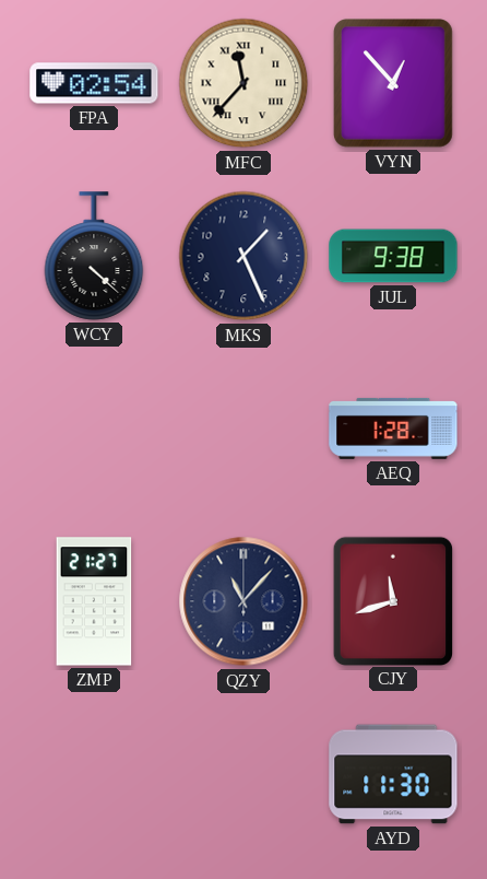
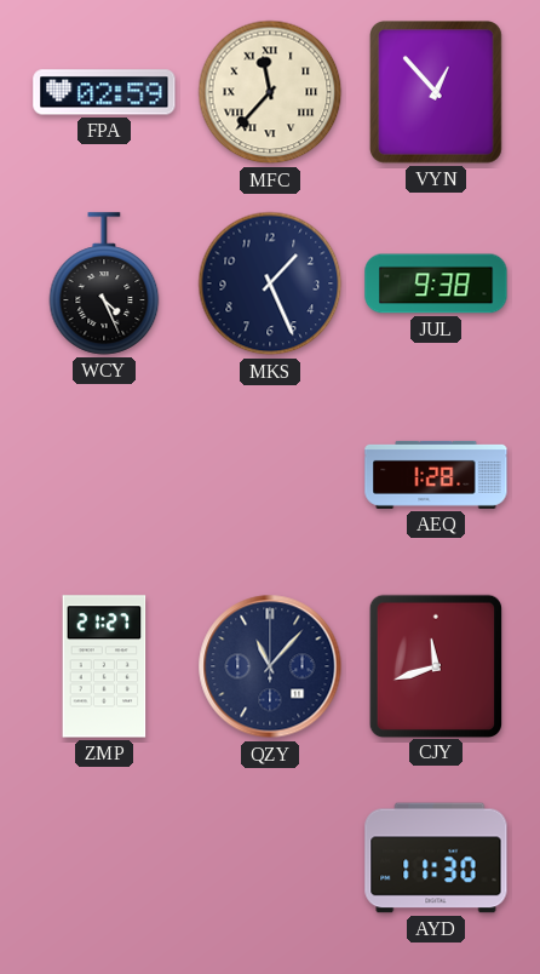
FPA: 02:54 -> 02:59
WCY: 4:22 -> 4:26
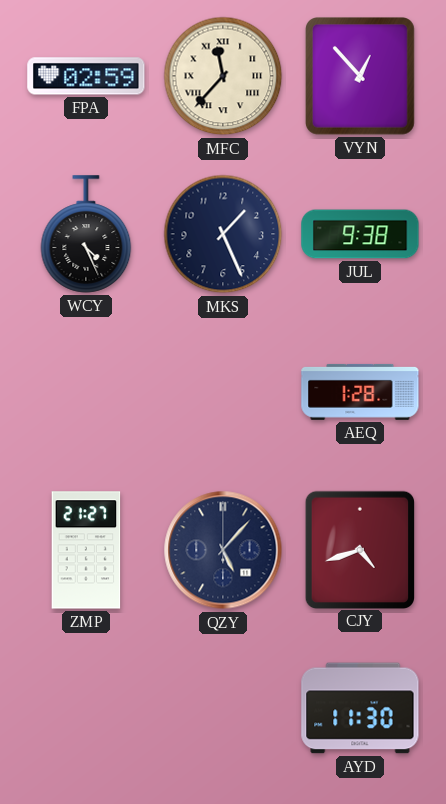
QZY: 11:07 -> 5:07
CJY: 11:42 -> 4:42
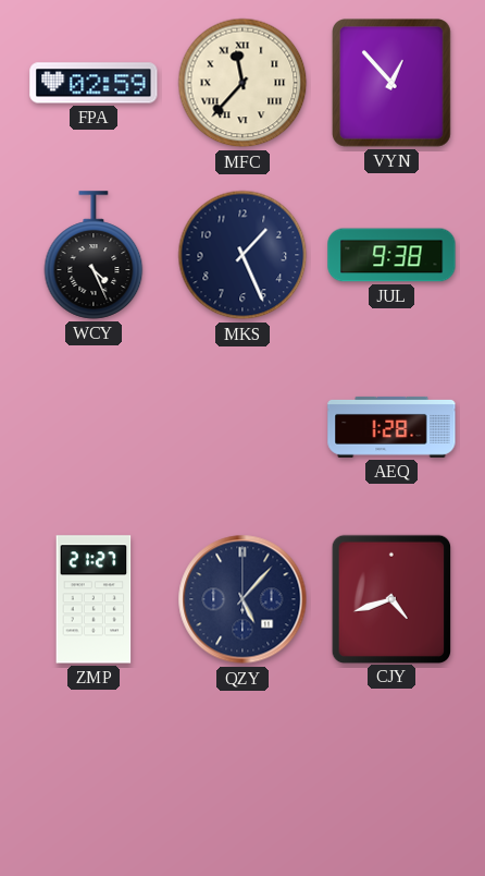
AYD: 11:30 -> none
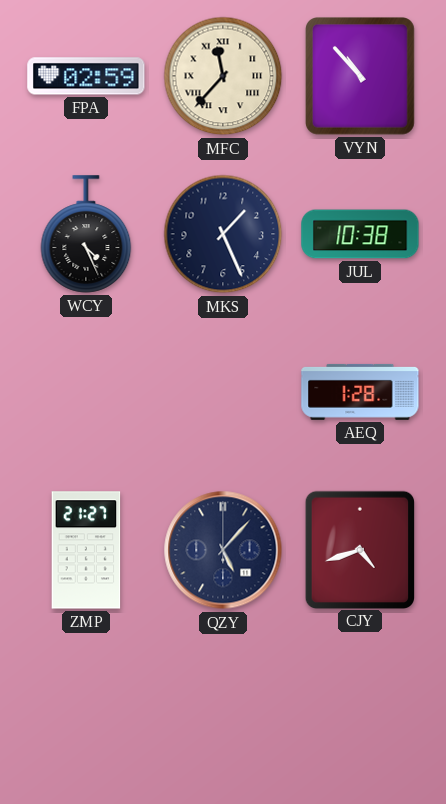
VYN: 12:53 -> 10:53
JUL: 9:38 -> 10:38
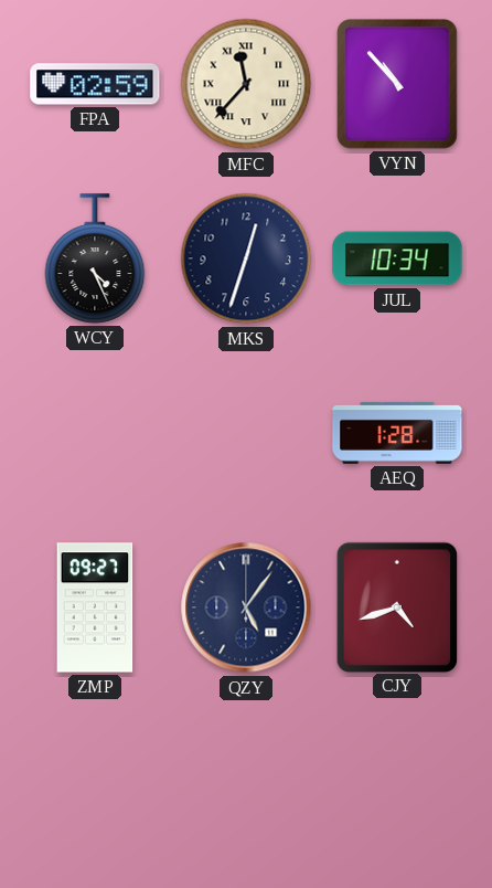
MKS: 1:26 -> 12:33
JUL: 10:38 -> 10:34
ZMP: 21:27 -> 09:27
QZY: 5:07 -> 5:06
